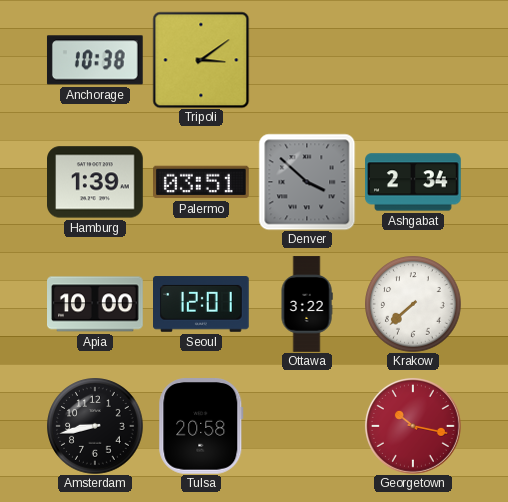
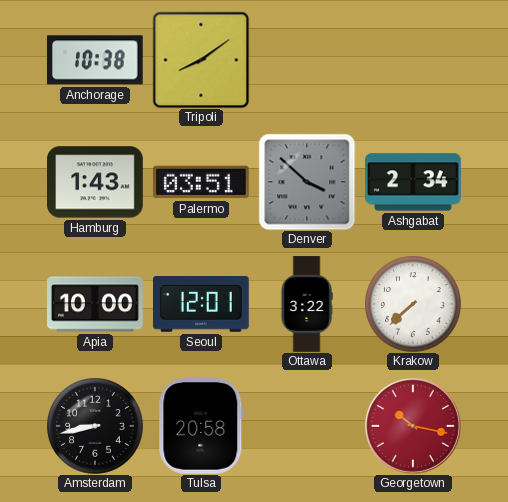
Tripoli: 3:09 -> 8:09
Hamburg: 1:39 -> 1:43
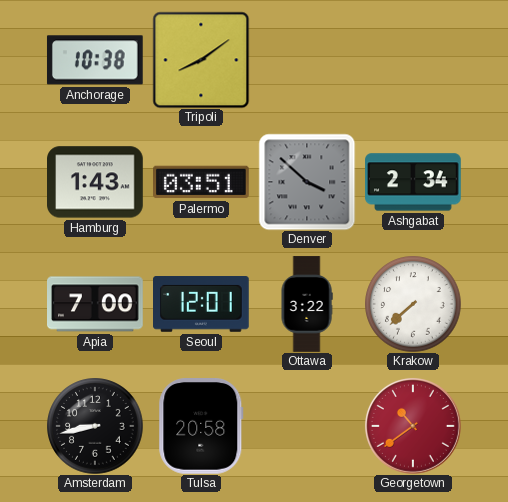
Apia: 10:00 -> 7:00
Georgetown: 10:17 -> 10:39
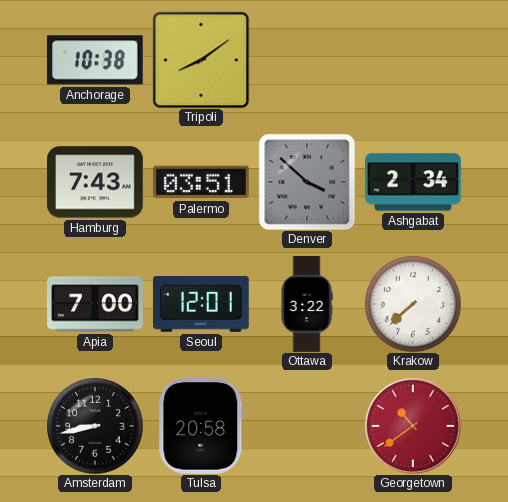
Hamburg: 1:43 -> 7:43
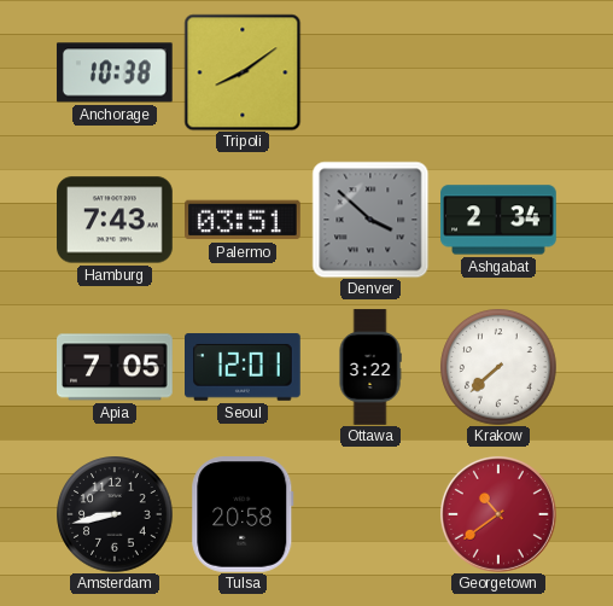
Apia: 7:00 -> 7:05
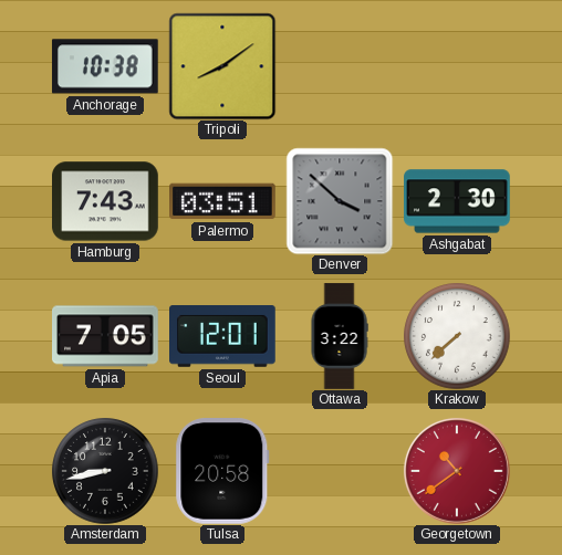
Ashgabat: 2:34 -> 2:30
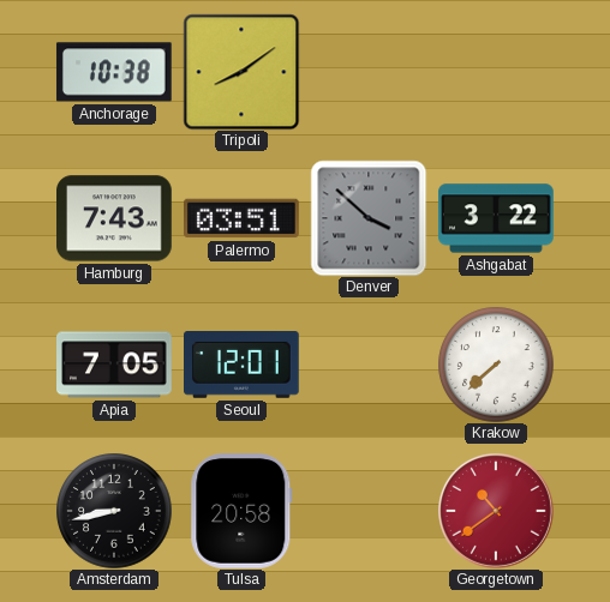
Ashgabat: 2:30 -> 3:22
Ottawa: 3:22 -> none
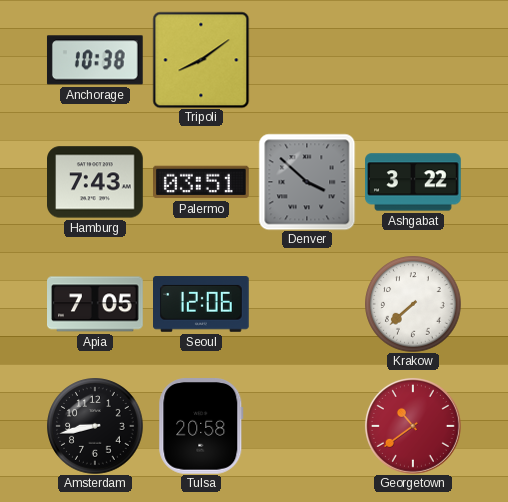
Seoul: 12:01 -> 12:06
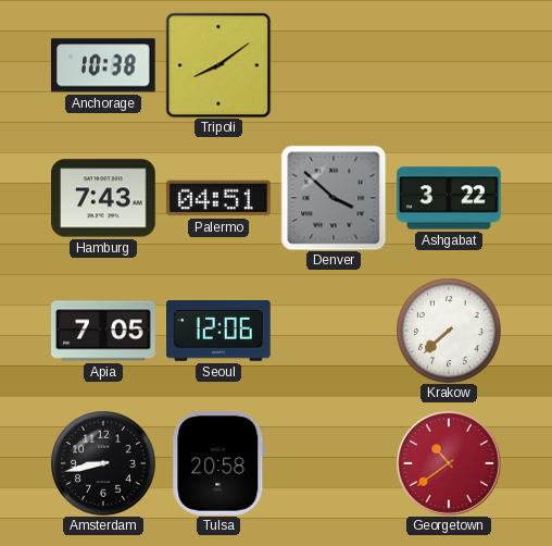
Palermo: 03:51 -> 04:51
